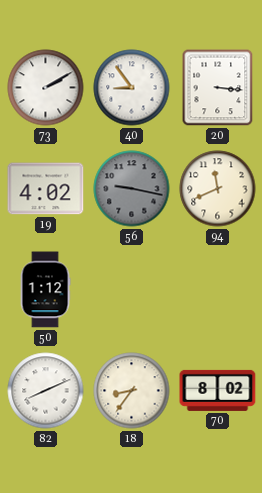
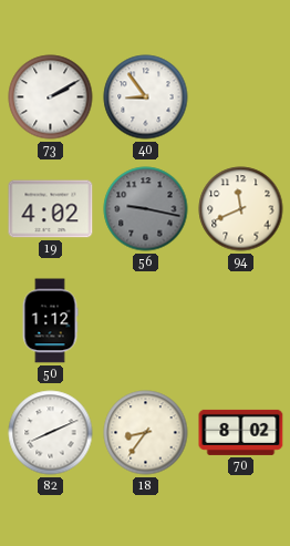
20: 3:16 -> none
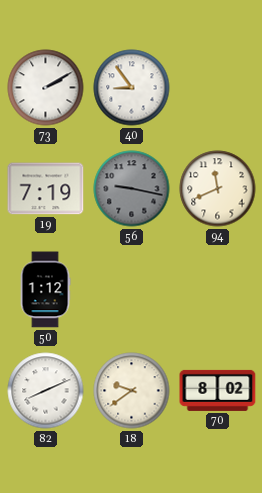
19: 4:02 -> 7:19
18: 8:36 -> 9:39
